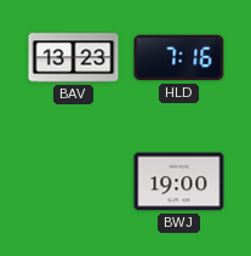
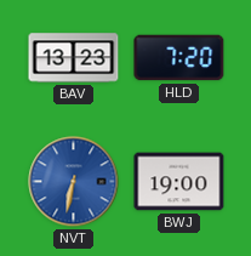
HLD: 7:16 -> 7:20
NVT: none -> 6:32
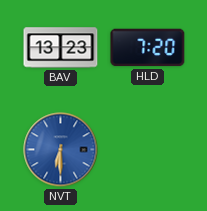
NVT: 6:32 -> 6:30
BWJ: 19:00 -> none
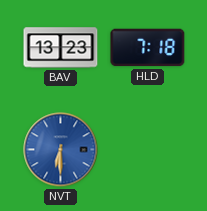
HLD: 7:20 -> 7:18
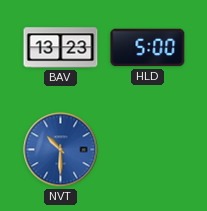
HLD: 7:18 -> 5:00
NVT: 6:30 -> 10:30
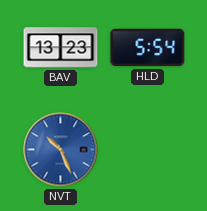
HLD: 5:00 -> 5:54
NVT: 10:30 -> 10:26
